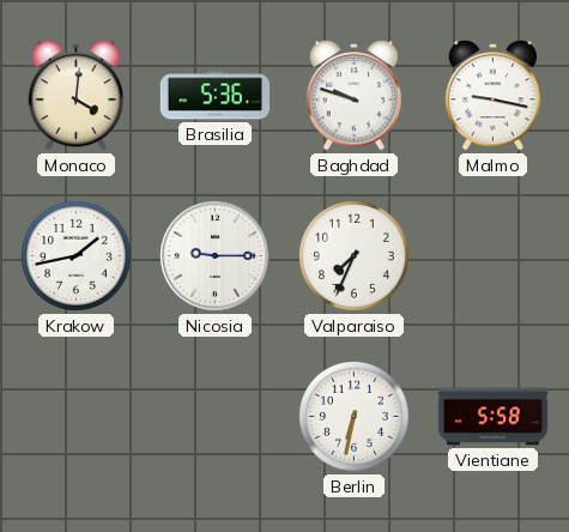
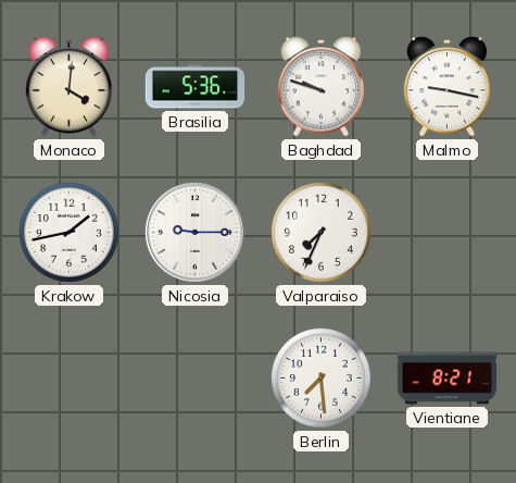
Berlin: 6:32 -> 7:29
Vientiane: 5:58 -> 8:21
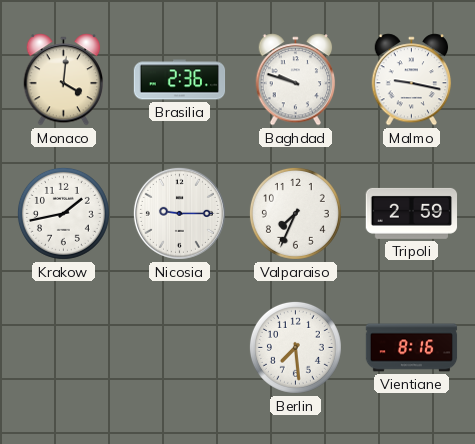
Brasilia: 5:36 -> 2:36
Tripoli: none -> 2:59
Vientiane: 8:21 -> 8:16
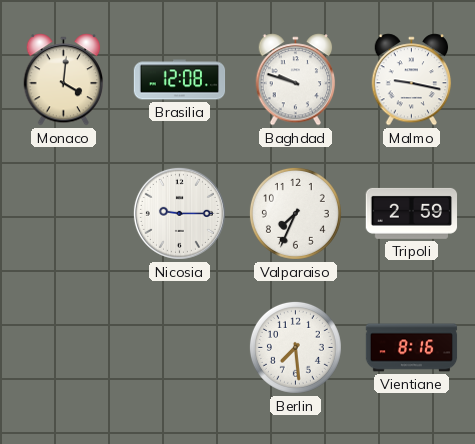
Brasilia: 2:36 -> 12:08
Krakow: 1:43 -> none
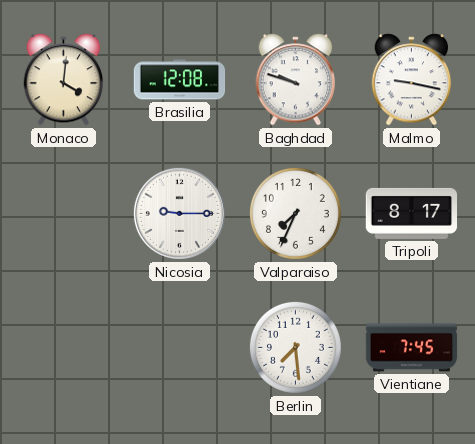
Tripoli: 2:59 -> 8:17
Vientiane: 8:16 -> 7:45
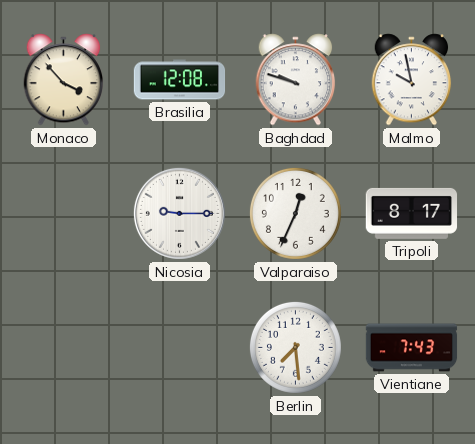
Monaco: 4:01 -> 3:53
Malmo: 9:17 -> 9:58
Valparaiso: 7:34 -> 12:34
Vientiane: 7:45 -> 7:43
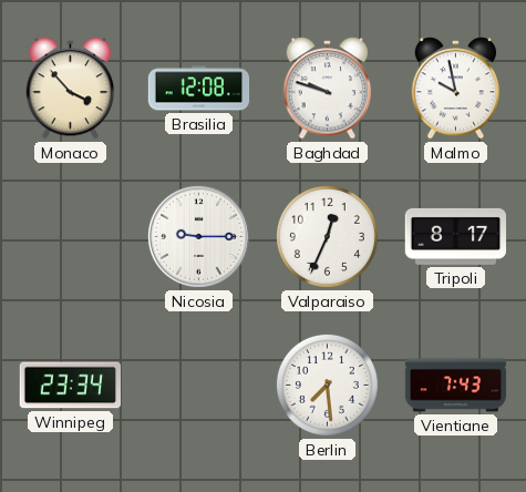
Winnipeg: none -> 23:34
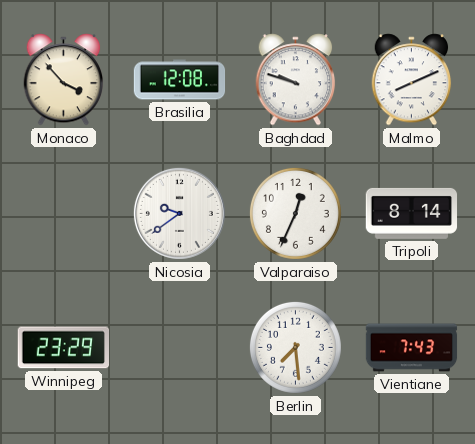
Malmo: 9:58 -> 8:11
Nicosia: 9:15 -> 9:39
Tripoli: 8:17 -> 8:14
Winnipeg: 23:34 -> 23:29
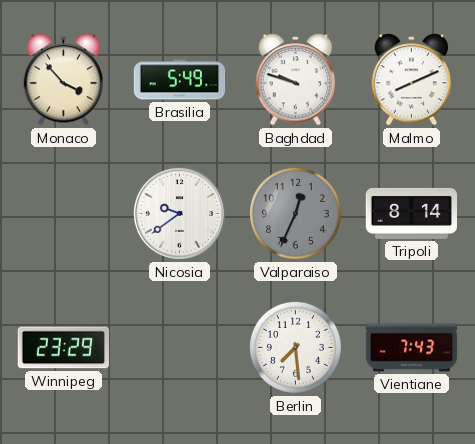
Brasilia: 12:08 -> 5:49
Valparaiso dial: white -> grey
